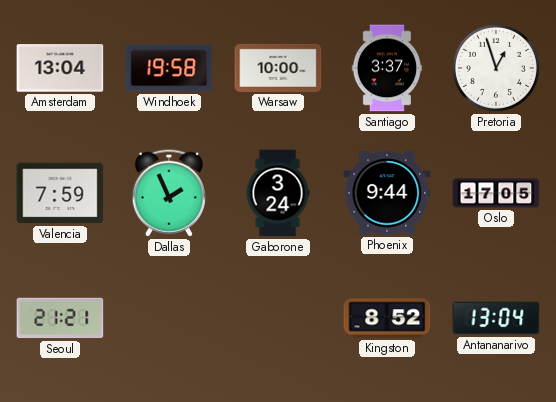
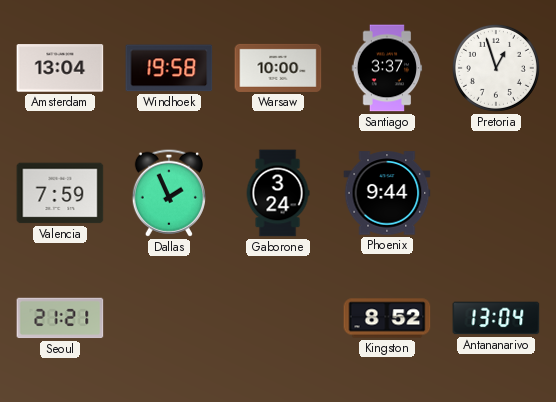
Oslo: 17:05 -> none
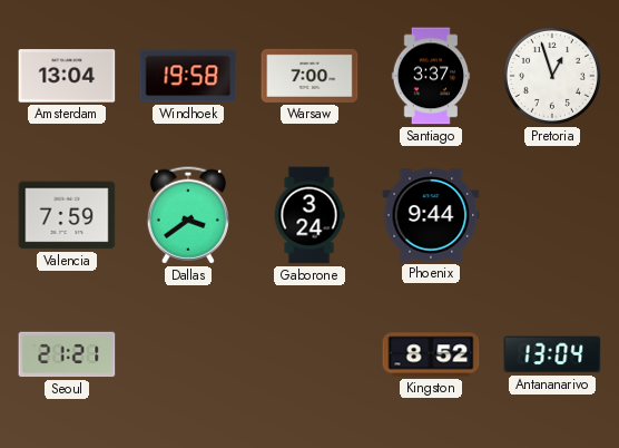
Warsaw: 10:00 -> 7:00
Dallas: 1:56 -> 3:39
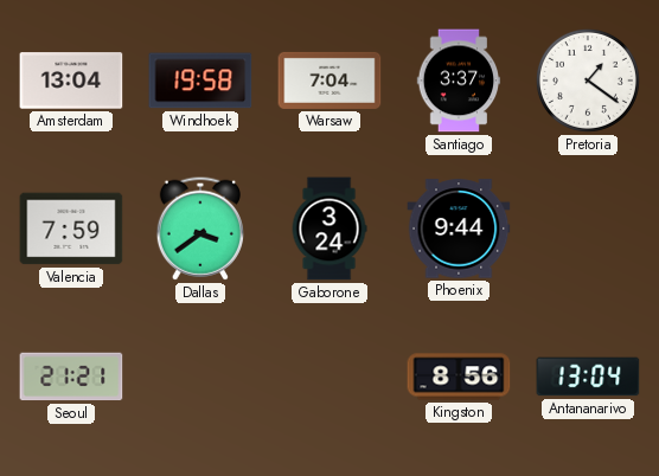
Warsaw: 7:00 -> 7:04
Pretoria: 12:57 -> 1:21
Kingston: 8:52 -> 8:56
